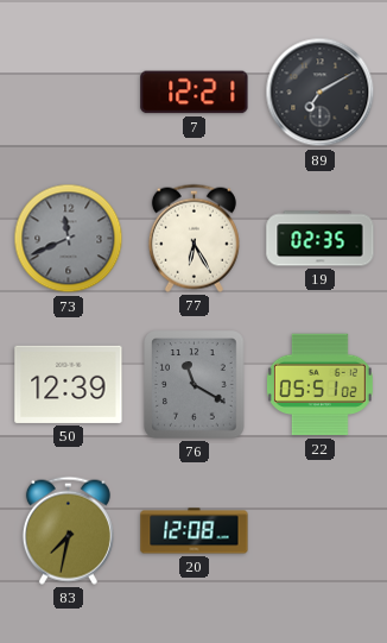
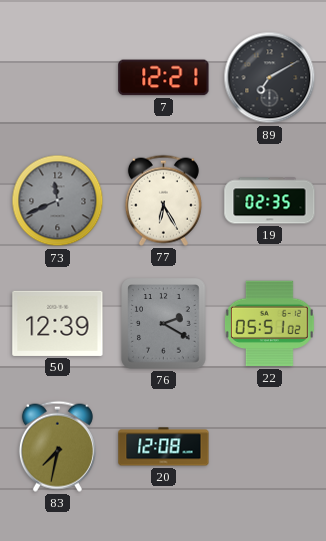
76: 11:20 -> 2:20
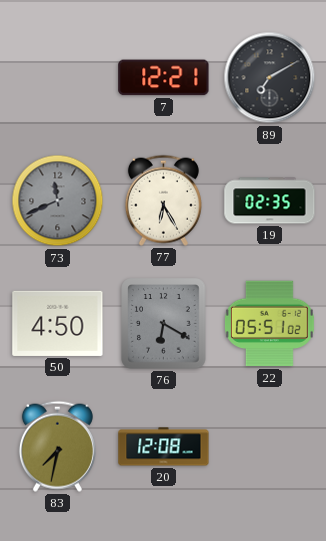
50: 12:39 -> 4:50
76: 2:20 -> 6:20
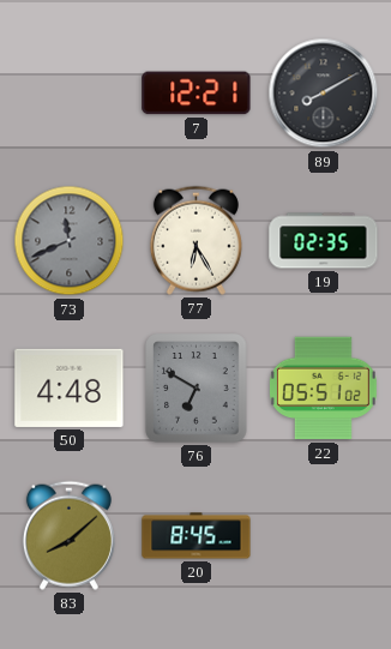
89: 7:10 -> 8:10
50: 4:50 -> 4:48
76: 6:20 -> 6:50
83: 7:32 -> 8:08
20: 12:08 -> 8:45
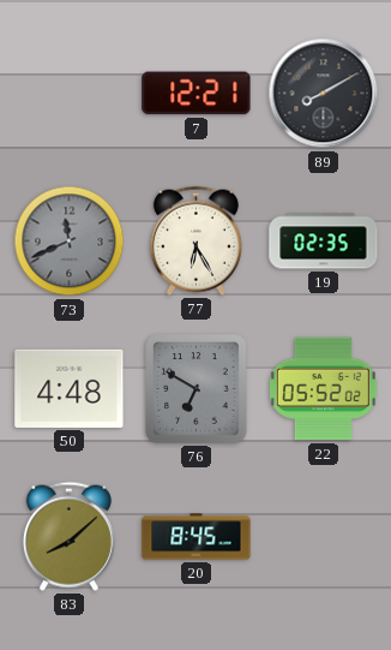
22: 05:51 -> 05:52
